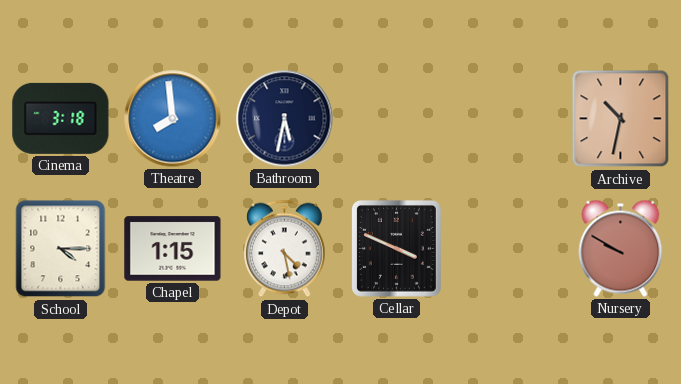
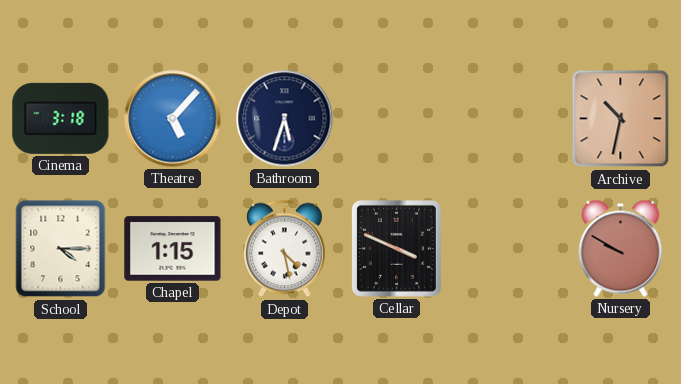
Theatre: 7:59 -> 5:07
Bathroom: 5:32 -> 5:33
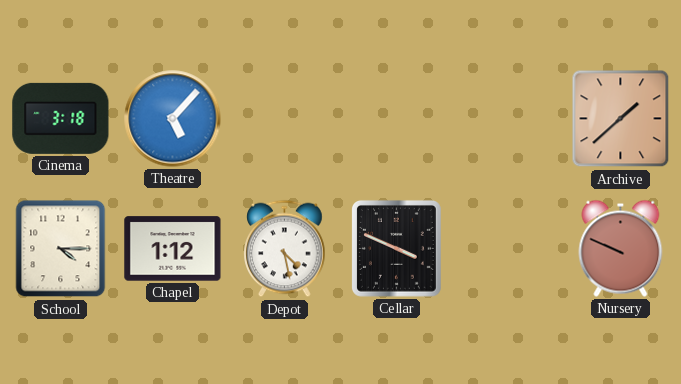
Bathroom: 5:33 -> none
Archive: 10:32 -> 1:38
Chapel: 1:15 -> 1:12
Nursery: 9:50 -> 9:49
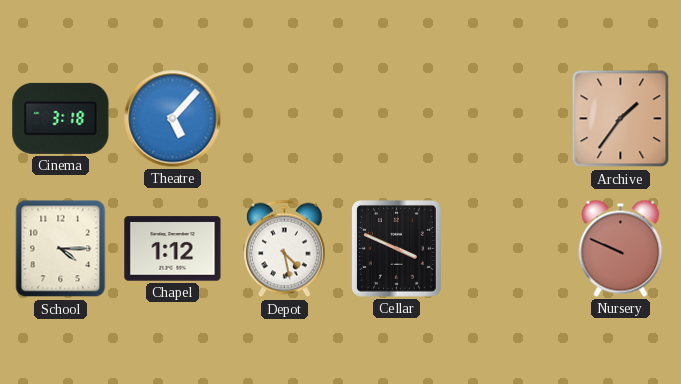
Archive: 1:38 -> 1:36
